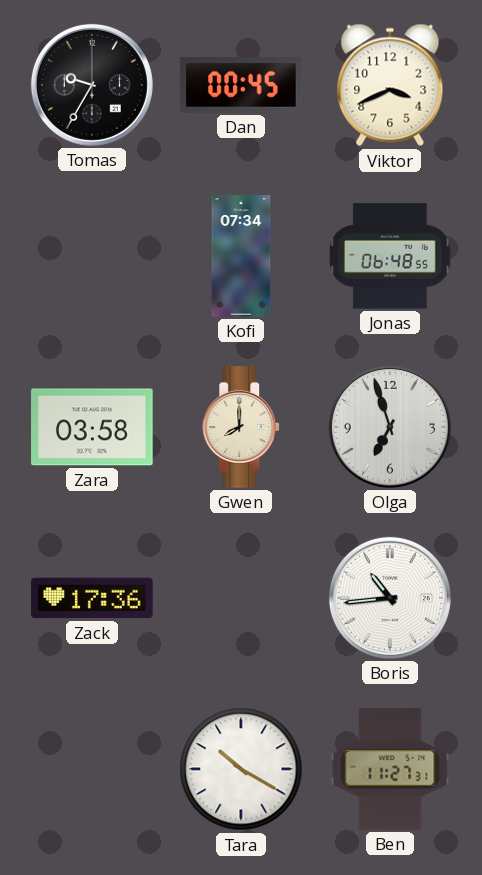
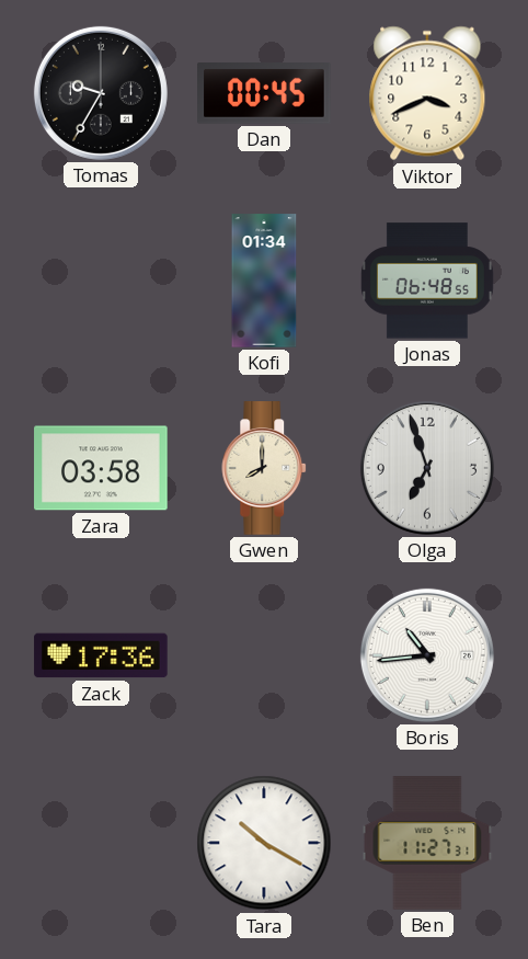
Kofi: 07:34 -> 01:34
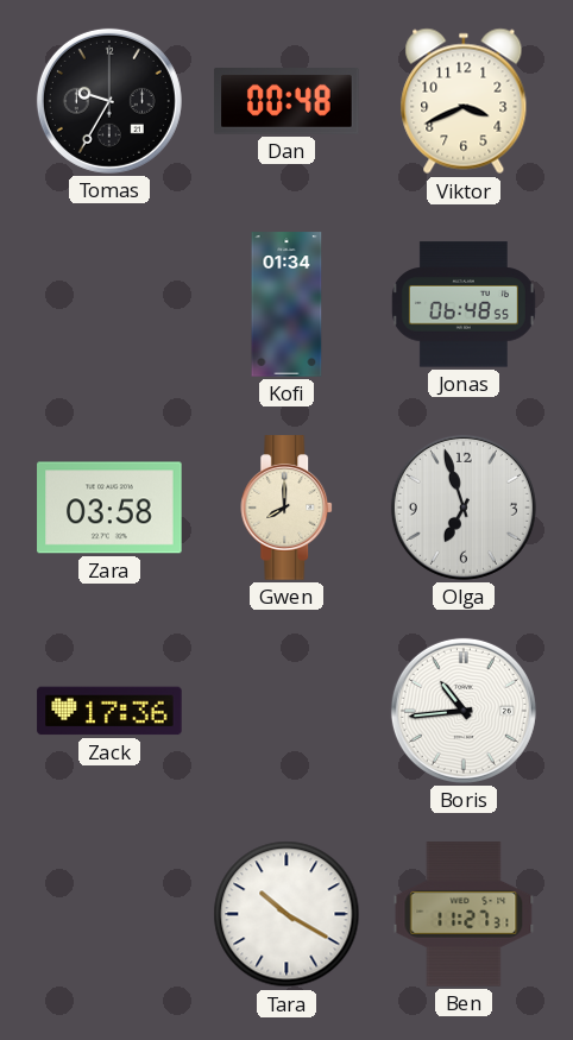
Dan: 00:45 -> 00:48
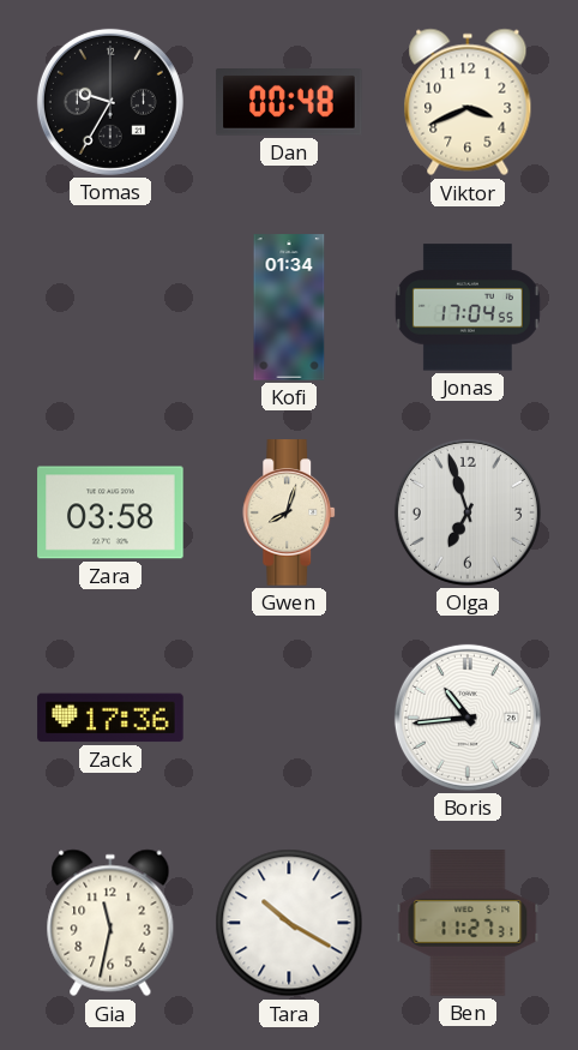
Jonas: 06:48 -> 17:04
Gwen: 8:00 -> 8:03
Gia: none -> 11:32
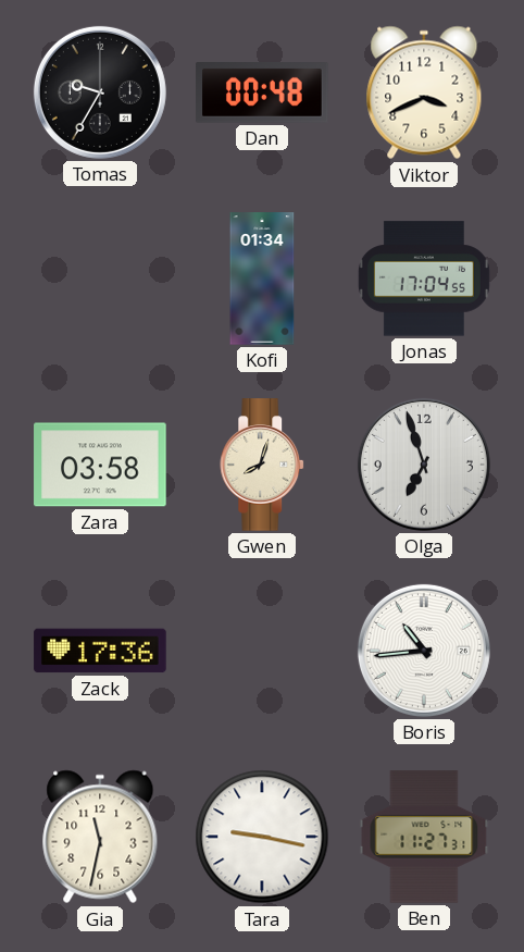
Tara: 10:20 -> 9:17
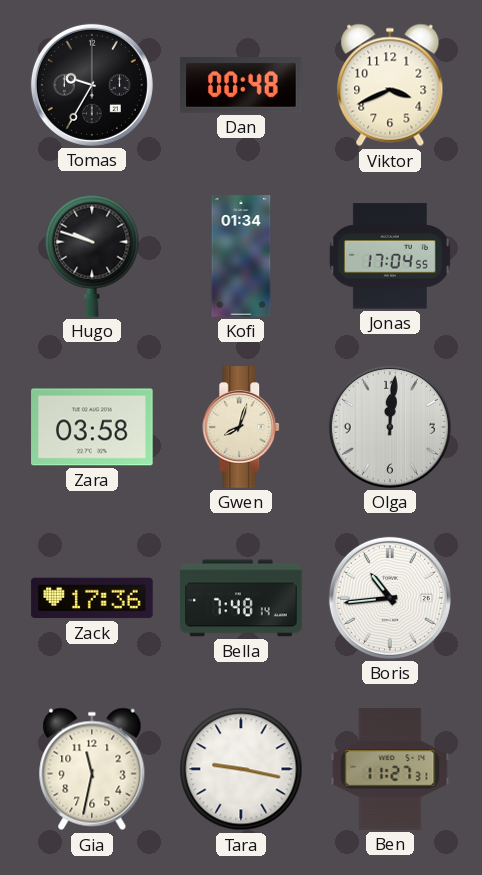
Hugo: none -> 9:48
Olga: 6:57 -> 12:01
Bella: none -> 7:48
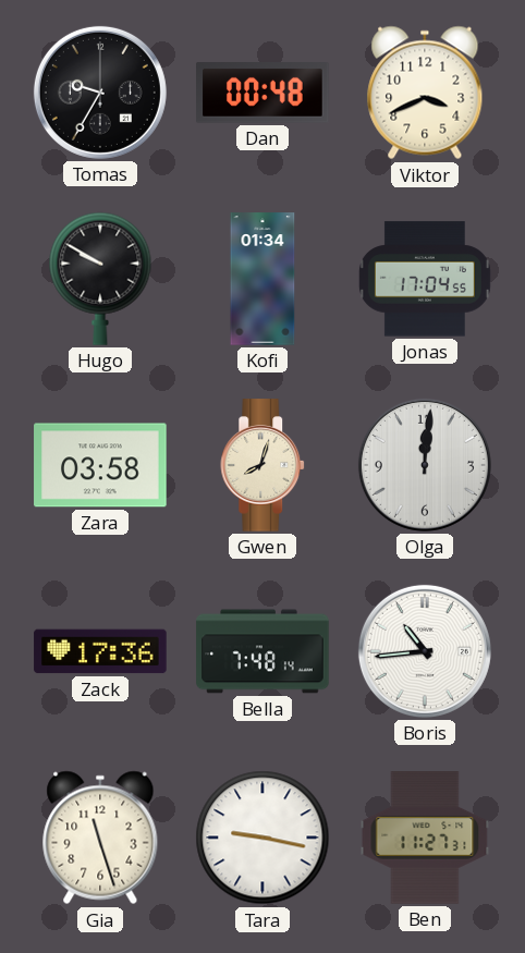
Hugo: 9:48 -> 9:50
Gia: 11:32 -> 11:27
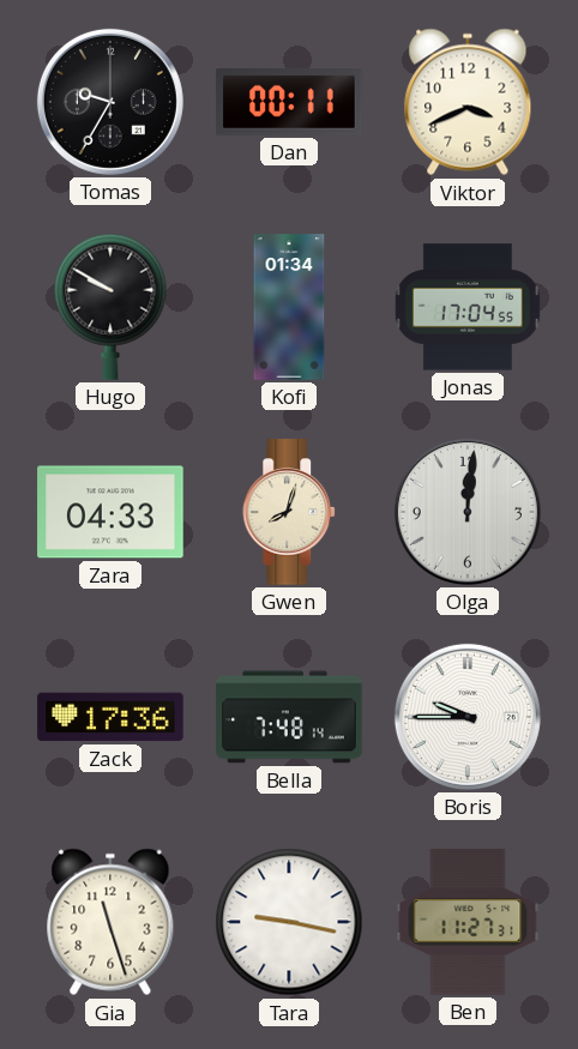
Dan: 00:48 -> 00:11
Zara: 03:58 -> 04:33
Boris: 10:44 -> 9:45
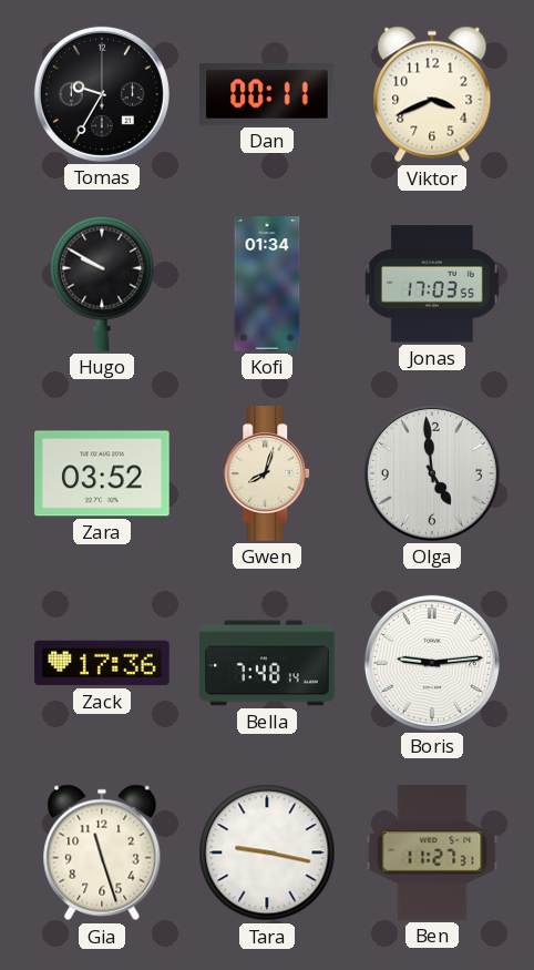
Jonas: 17:04 -> 17:03
Zara: 04:33 -> 03:52
Olga: 12:01 -> 4:59
Boris: 9:45 -> 9:14
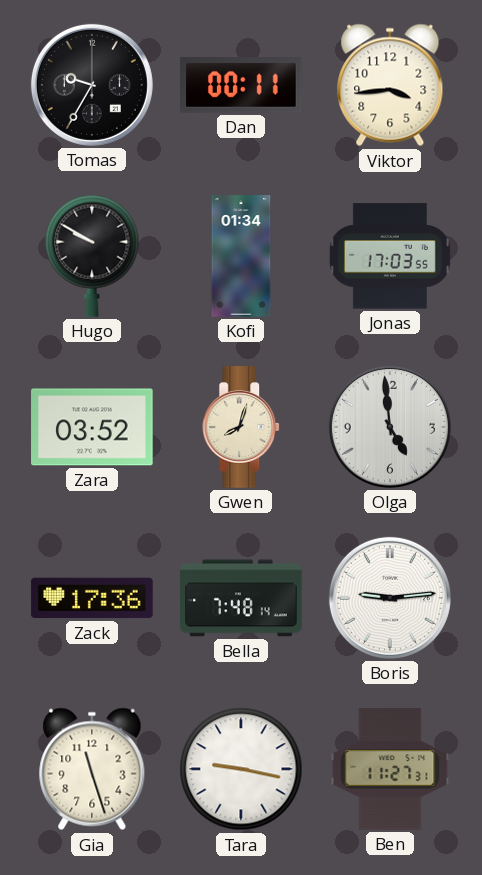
Viktor: 3:41 -> 3:44
